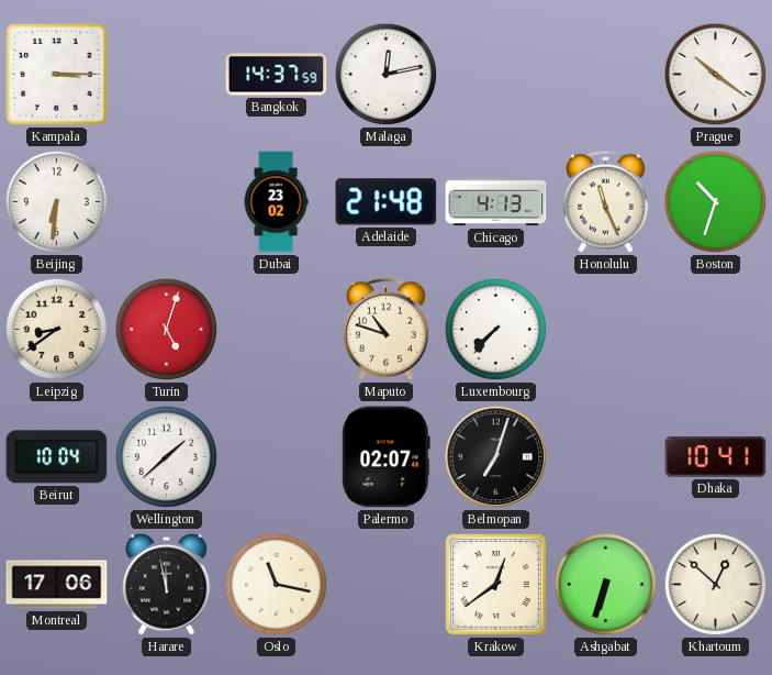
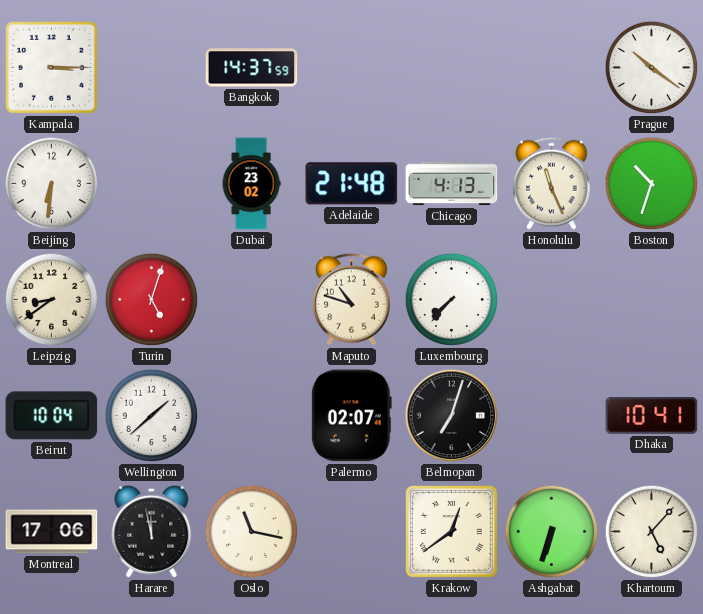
Malaga: 12:13 -> none
Khartoum: 12:52 -> 5:07
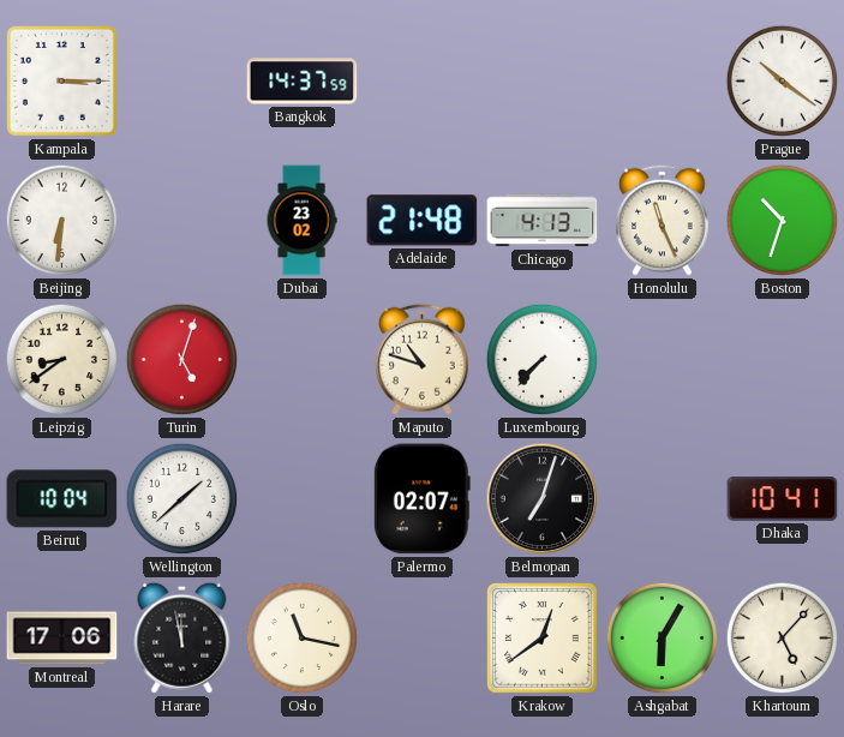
Ashgabat: 6:33 -> 6:05
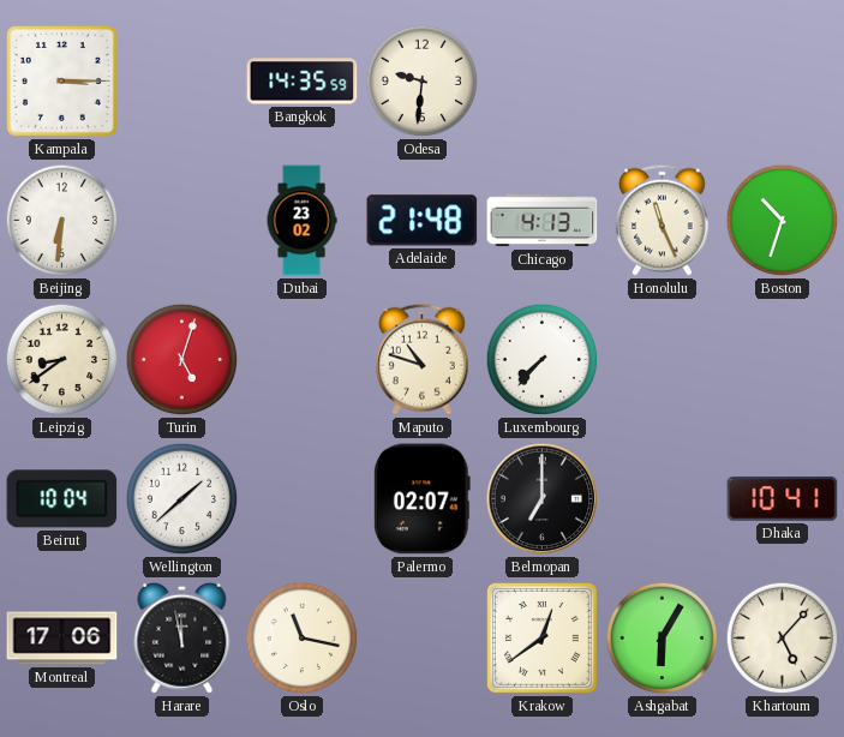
Bangkok: 14:37 -> 14:35
Odesa: none -> 9:31
Prague: 10:21 -> none
Belmopan: 7:03 -> 7:00
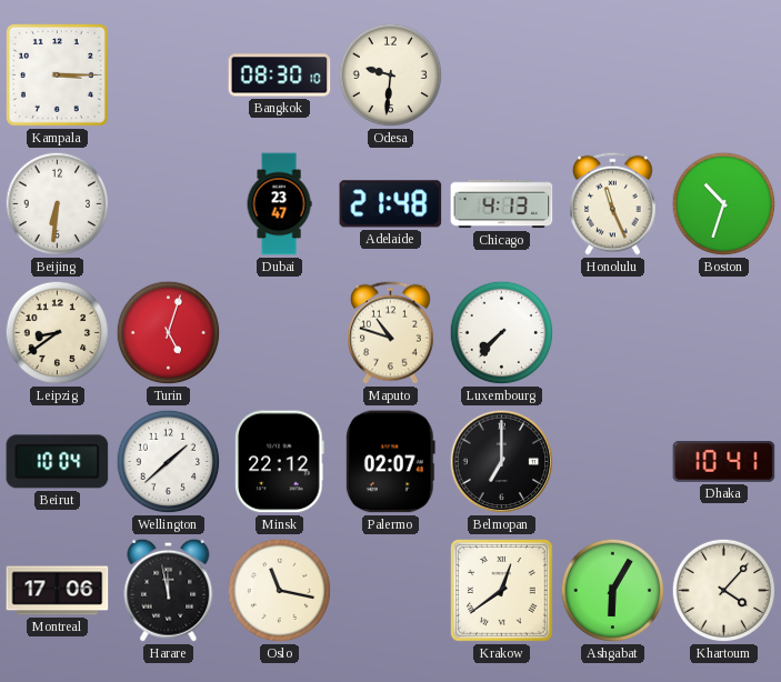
Bangkok: 14:35 -> 08:30
Dubai: 23:02 -> 23:47
Minsk: none -> 22:12
Khartoum: 5:07 -> 4:07
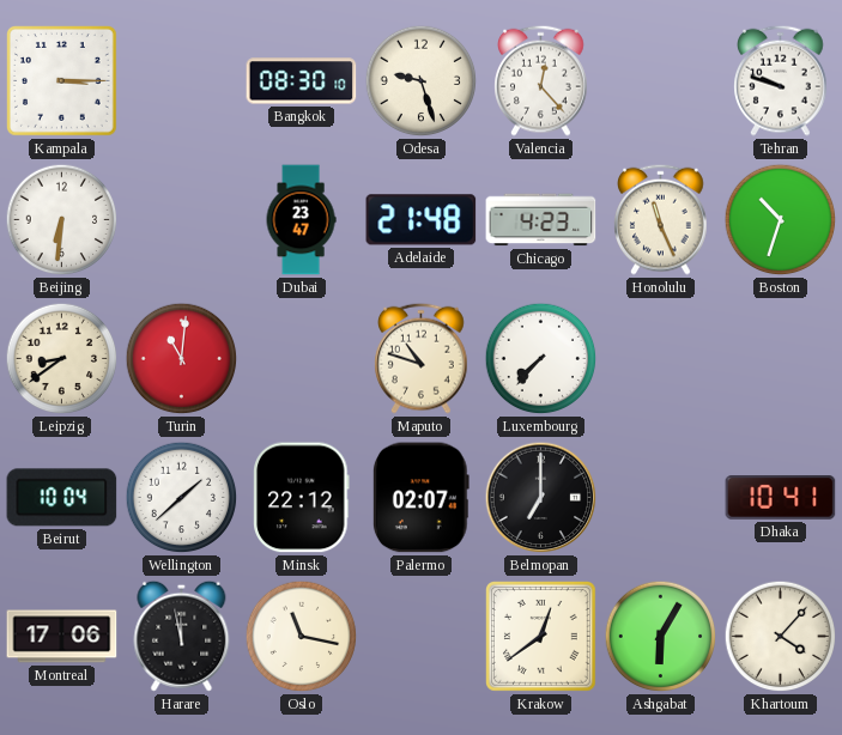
Odesa: 9:31 -> 9:27
Valencia: none -> 12:23
Tehran: none -> 9:48
Chicago: 4:13 -> 4:23
Turin: 5:03 -> 11:01
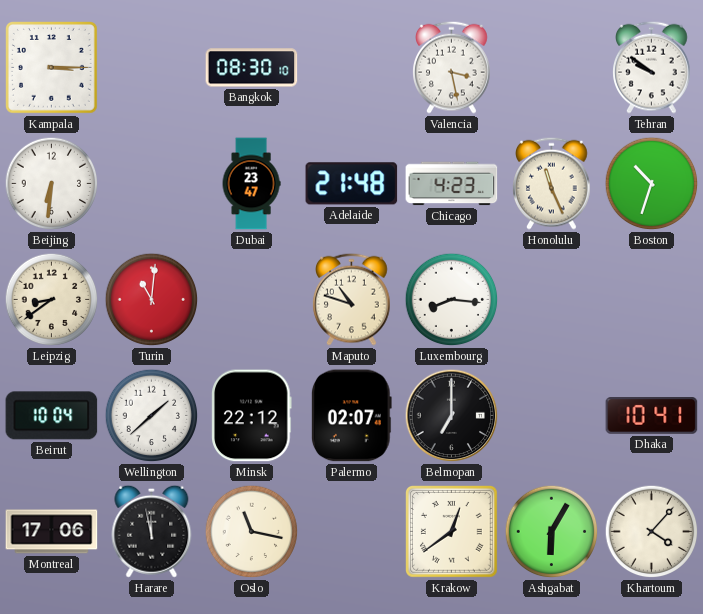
Odesa: 9:27 -> none
Valencia: 12:23 -> 3:28
Tehran: 9:48 -> 9:51
Luxembourg: 7:37 -> 8:16
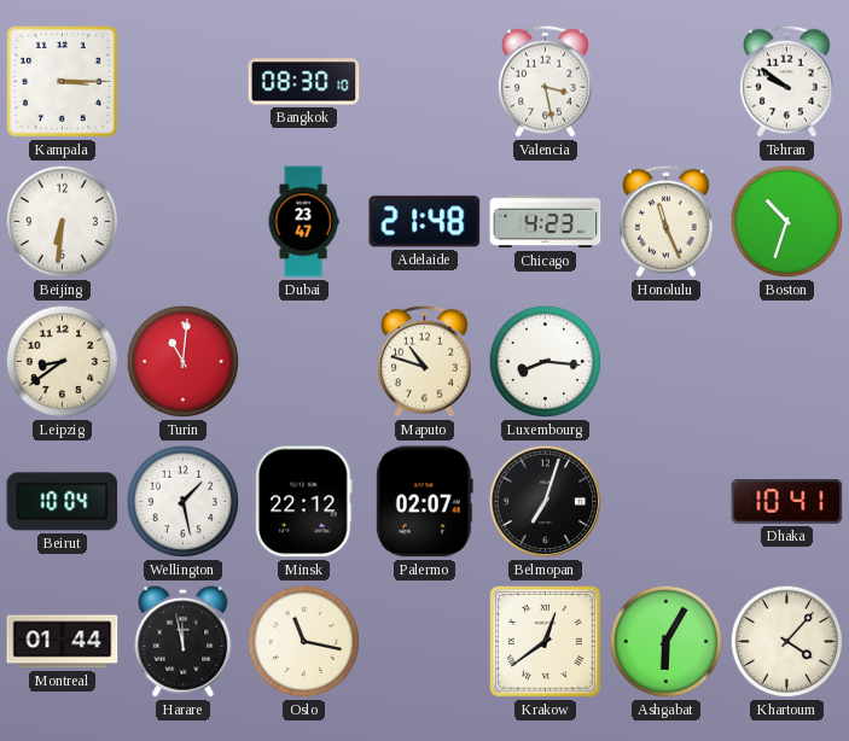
Wellington: 1:38 -> 1:28
Belmopan: 7:00 -> 7:03
Montreal: 17:06 -> 01:44
